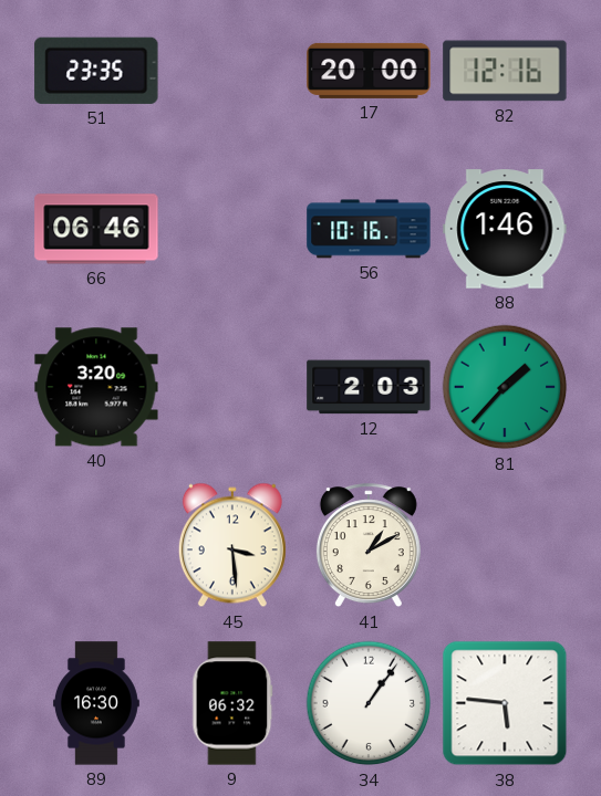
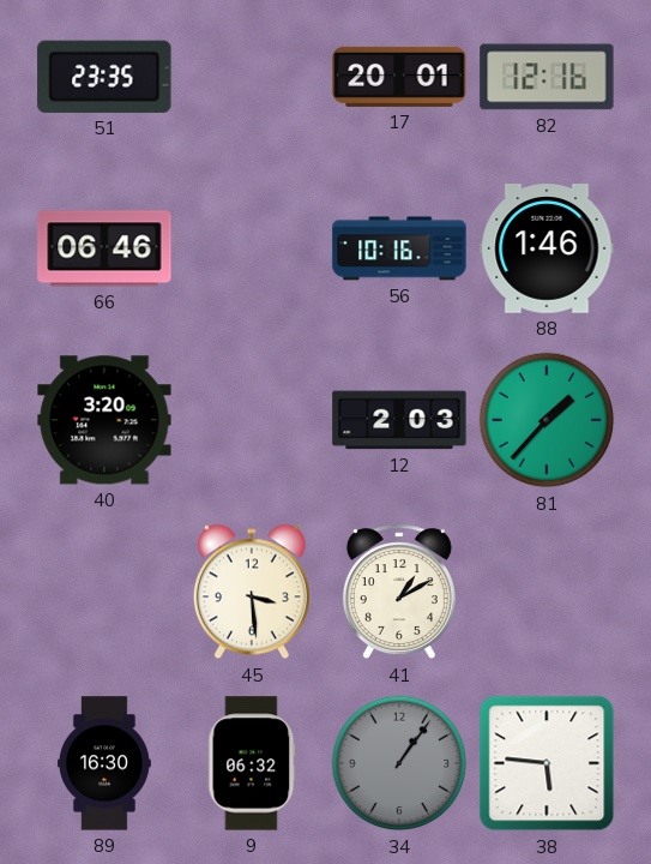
17: 20:00 -> 20:01
34 dial: white -> grey
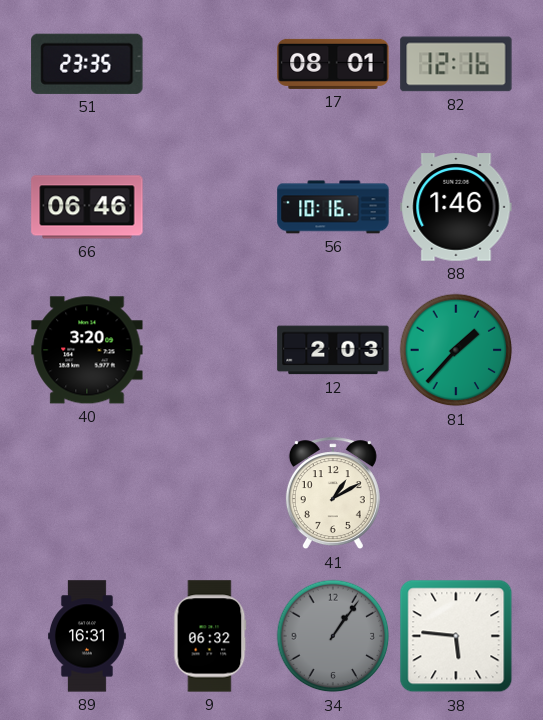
17: 20:01 -> 08:01
45: 3:29 -> none
89: 16:30 -> 16:31
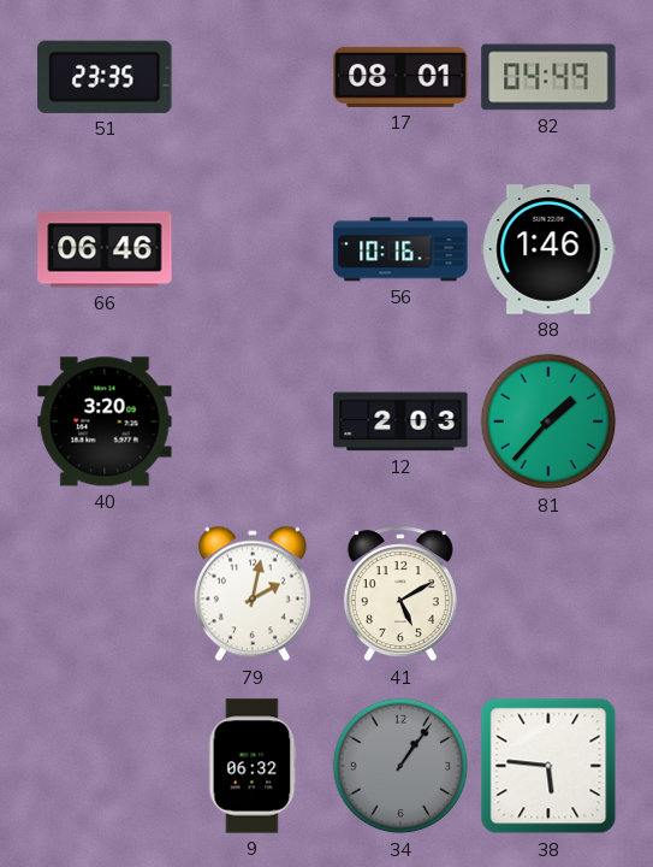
82: 12:16 -> 04:49
79: none -> 2:02
41: 1:10 -> 5:10
89: 16:31 -> none
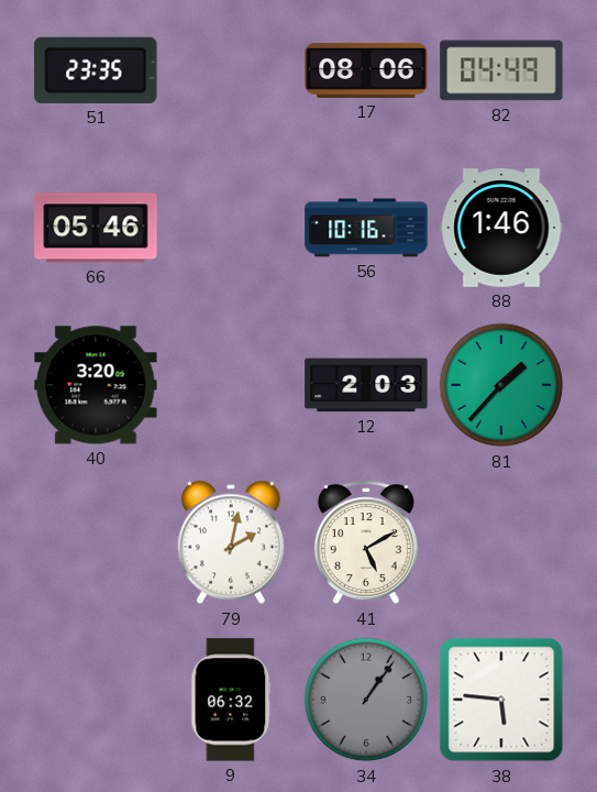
17: 08:01 -> 08:06
66: 06:46 -> 05:46
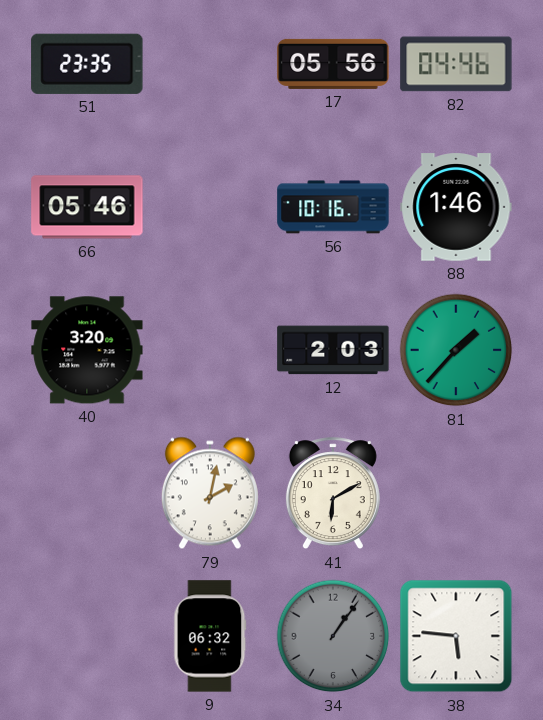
17: 08:06 -> 05:56
82: 04:49 -> 04:46
41: 5:10 -> 6:10
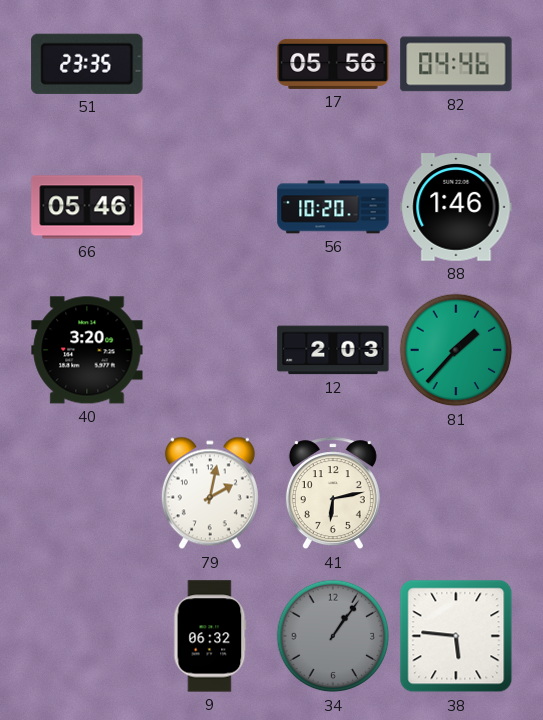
56: 10:16 -> 10:20
41: 6:10 -> 6:13
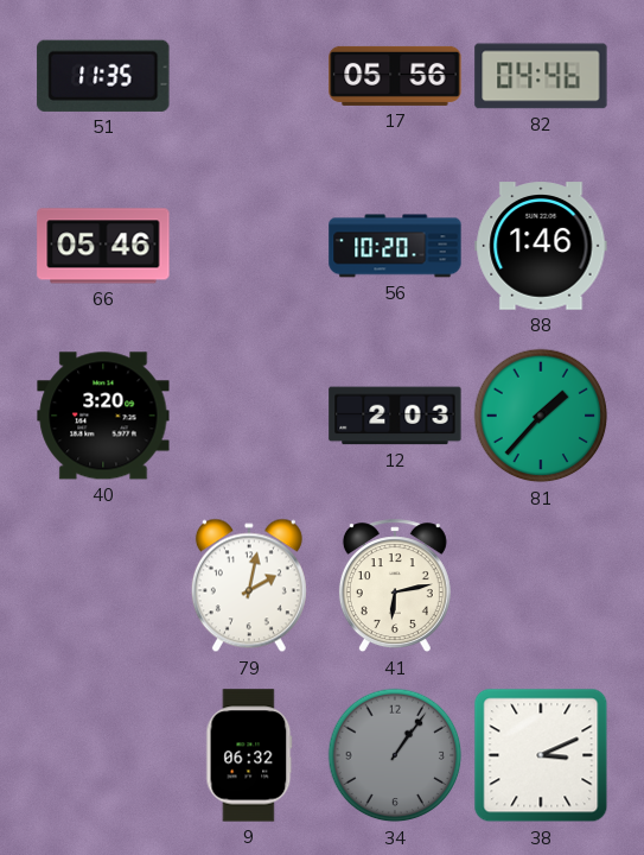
51: 23:35 -> 11:35
38: 5:46 -> 3:11
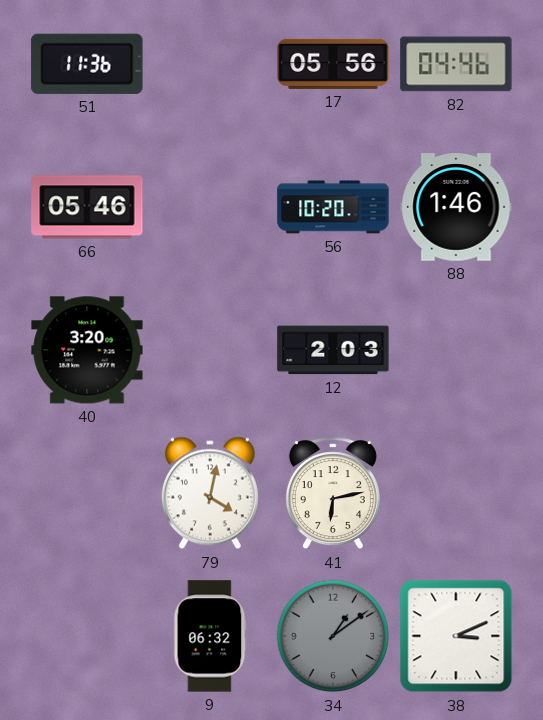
51: 11:35 -> 11:36
81: 1:37 -> none
79: 2:02 -> 4:02
34: 1:06 -> 1:09
